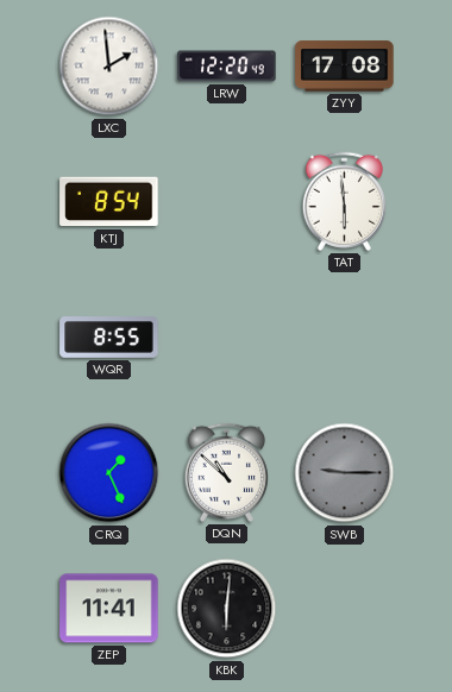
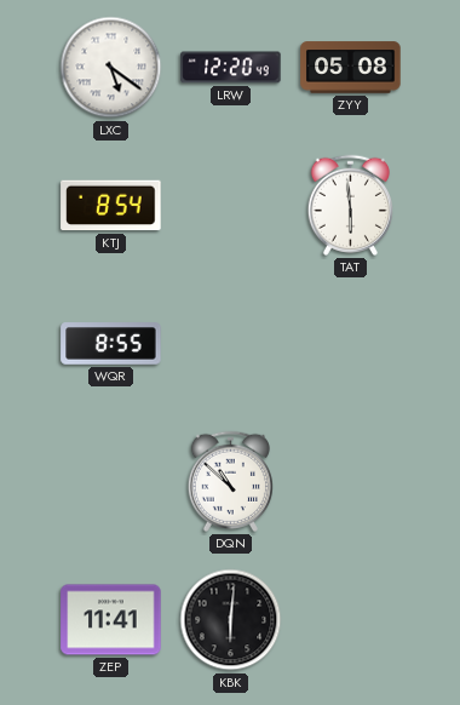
LXC: 1:59 -> 5:21
ZYY: 17:08 -> 05:08
CRQ: 1:26 -> none
SWB: 9:15 -> none
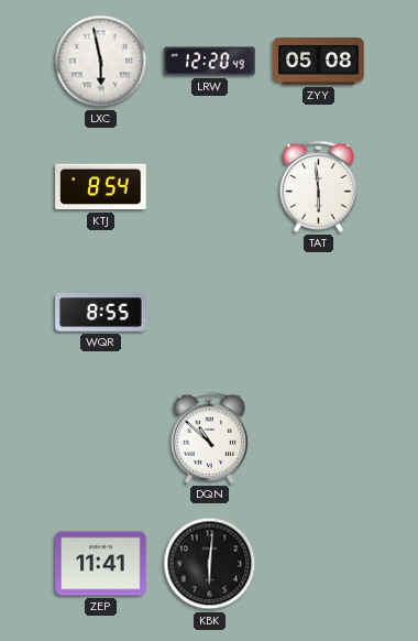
LXC: 5:21 -> 5:58
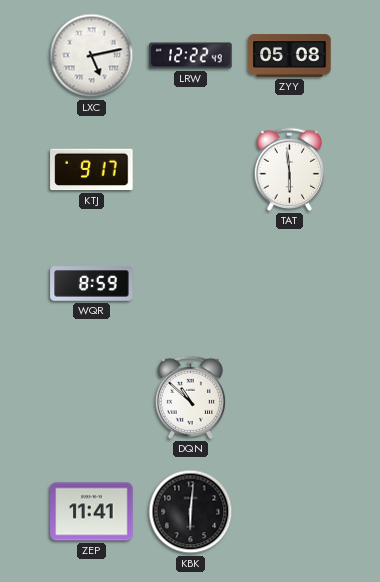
LXC: 5:58 -> 5:13
LRW: 12:20 -> 12:22
KTJ: 8:54 -> 9:17
WQR: 8:55 -> 8:59
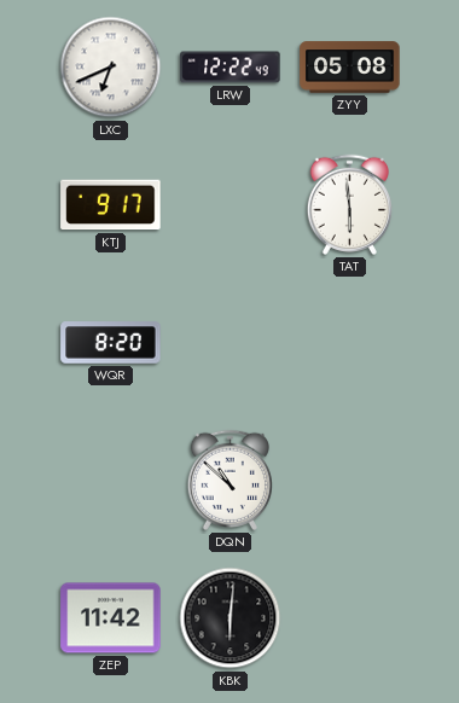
LXC: 5:13 -> 6:41
WQR: 8:59 -> 8:20
ZEP: 11:41 -> 11:42
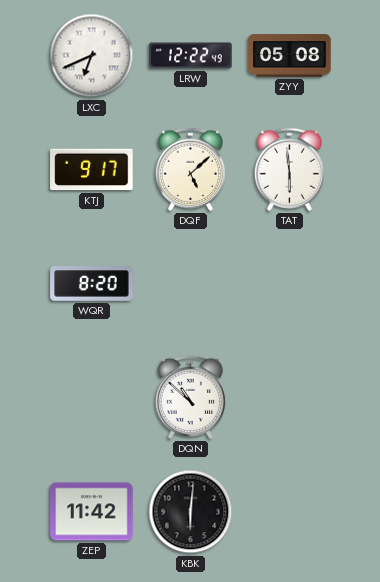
DQF: none -> 5:08
